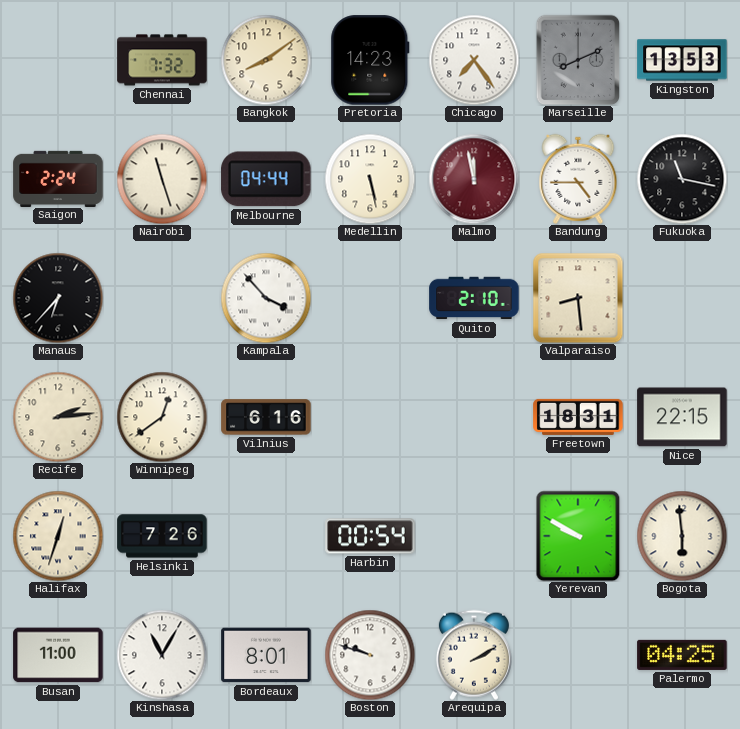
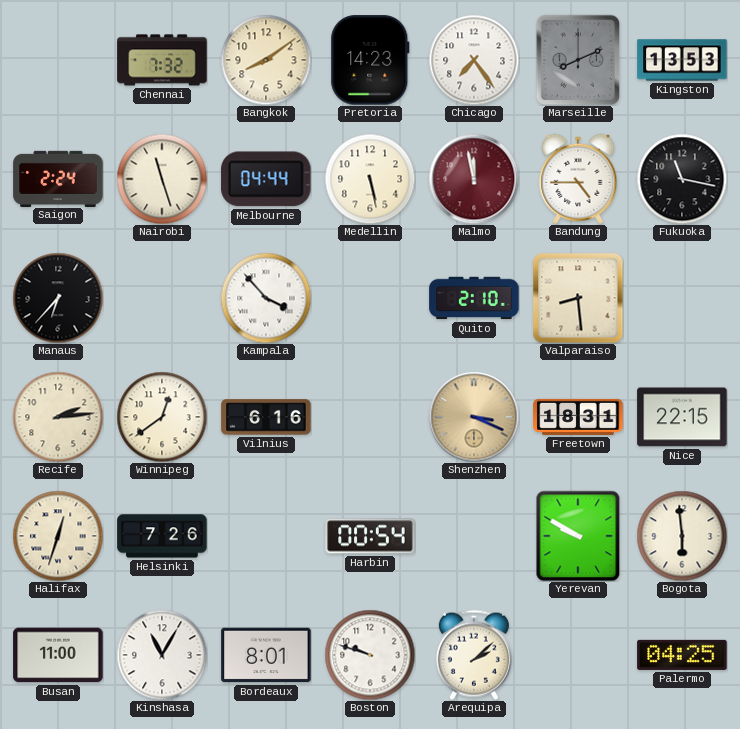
Shenzhen: none -> 3:19
Arequipa: 2:10 -> 2:08
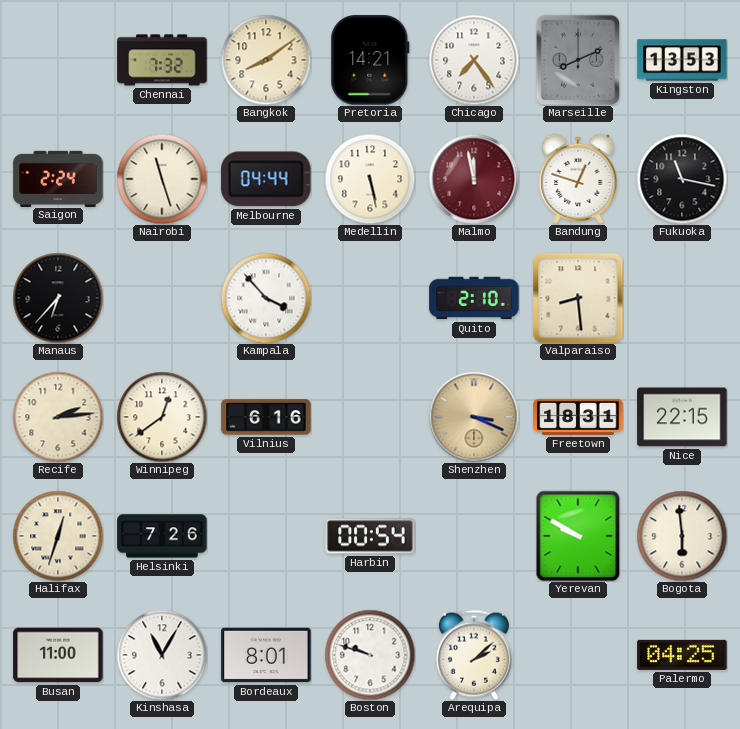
Pretoria: 14:23 -> 14:21
Bandung: 4:45 -> 12:48
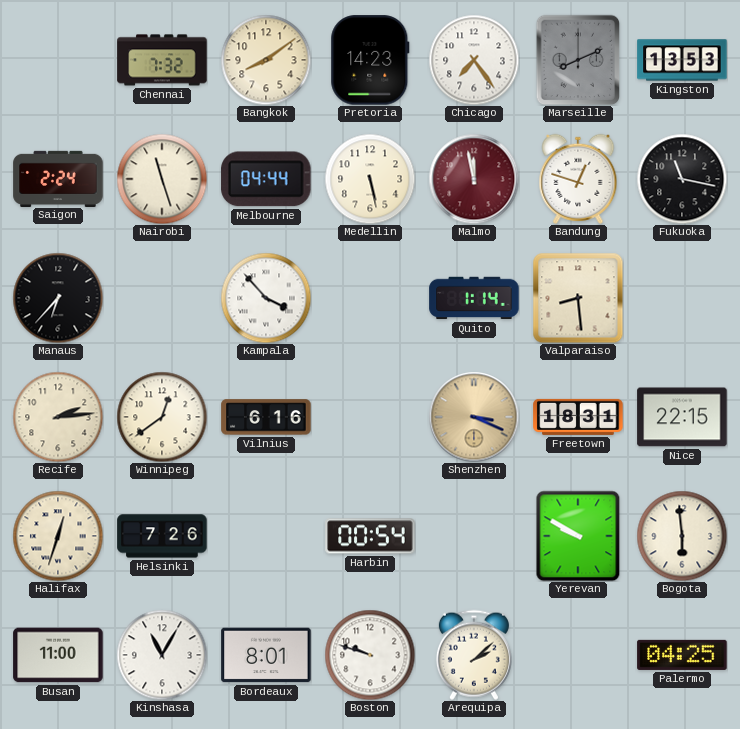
Pretoria: 14:21 -> 14:23
Quito: 2:10 -> 1:14
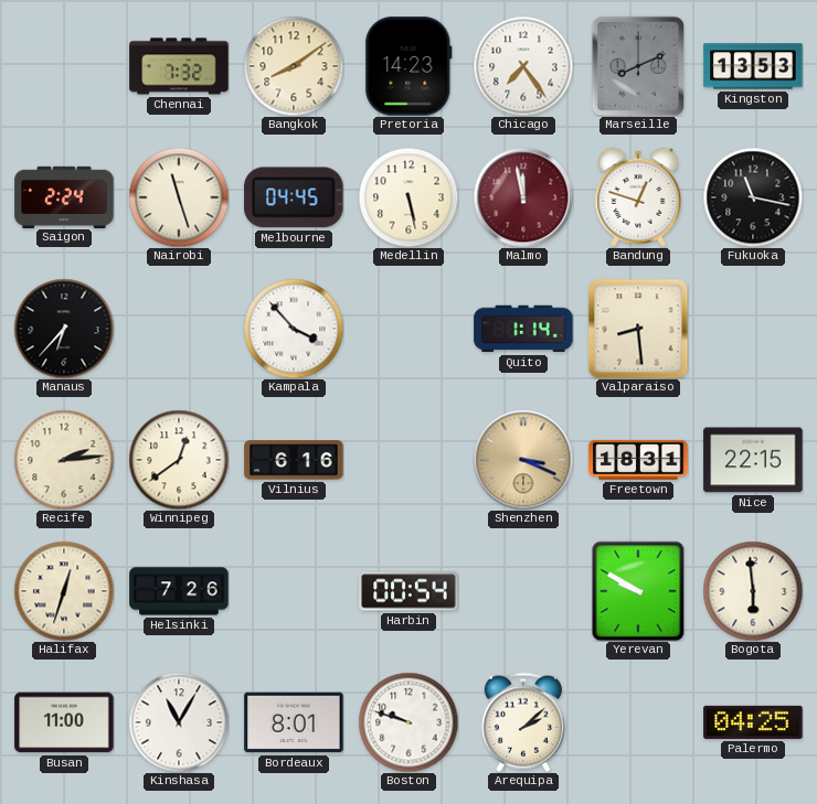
Melbourne: 04:44 -> 04:45
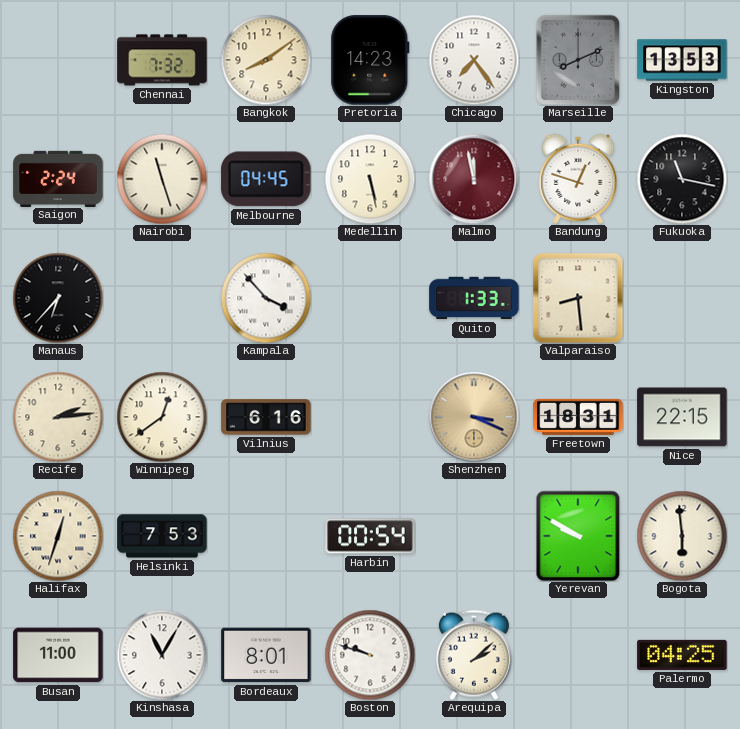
Quito: 1:14 -> 1:33
Helsinki: 7:26 -> 7:53
